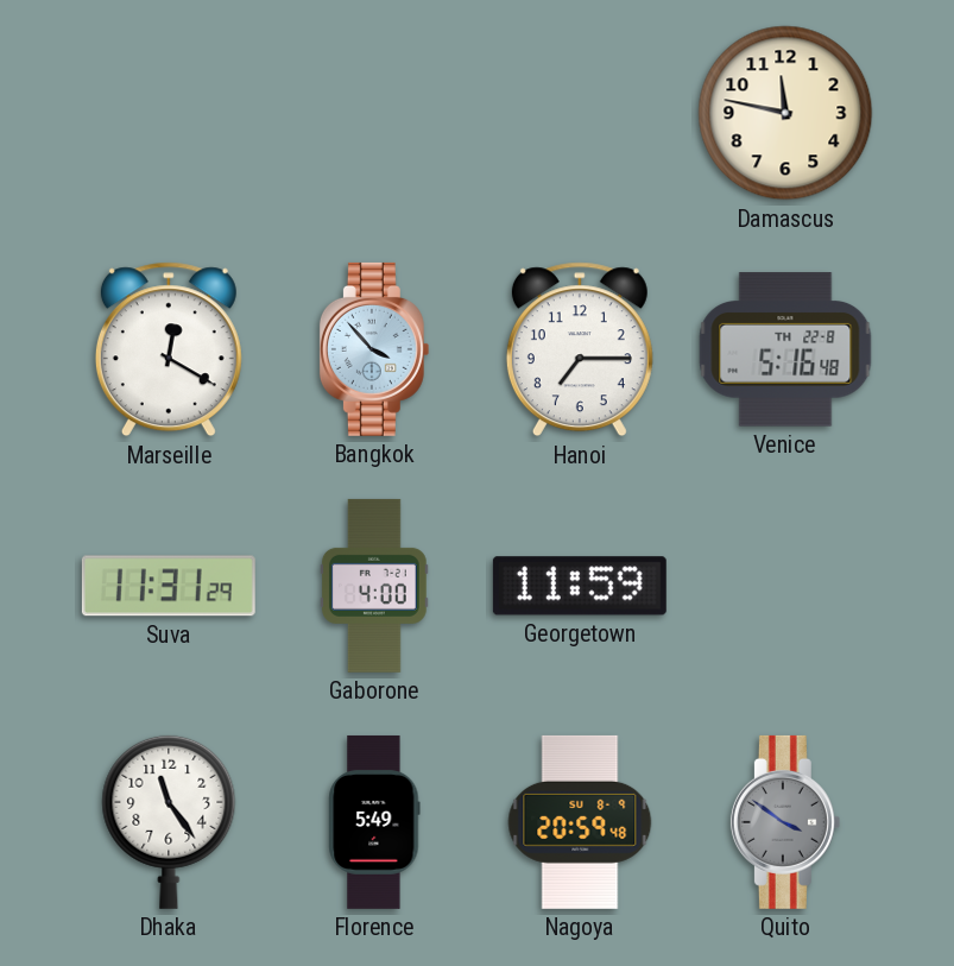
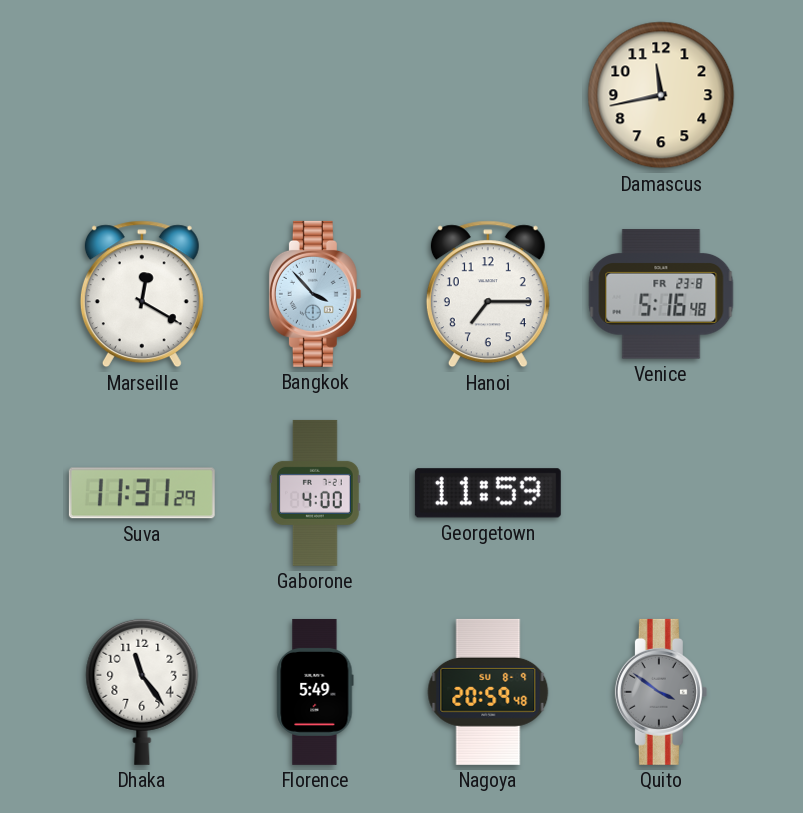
Damascus: 11:47 -> 11:43
Venice date: TH 22-8 -> FR 23-8
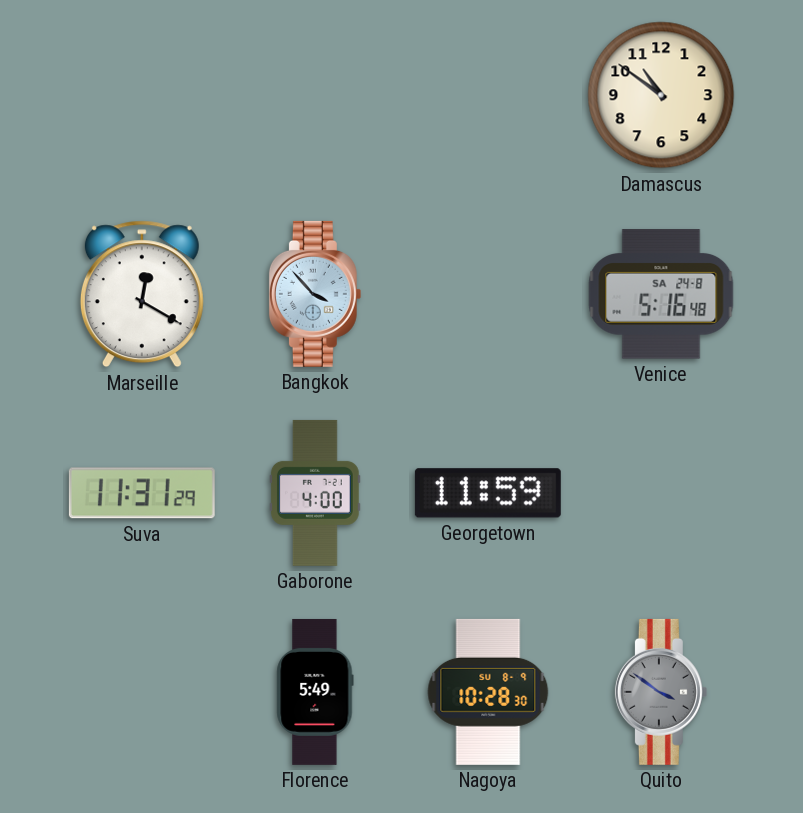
Damascus: 11:43 -> 10:51
Hanoi: 7:15 -> none
Venice date: FR 23-8 -> SA 24-8
Dhaka: 11:24 -> none
Nagoya: 20:59 -> 10:28
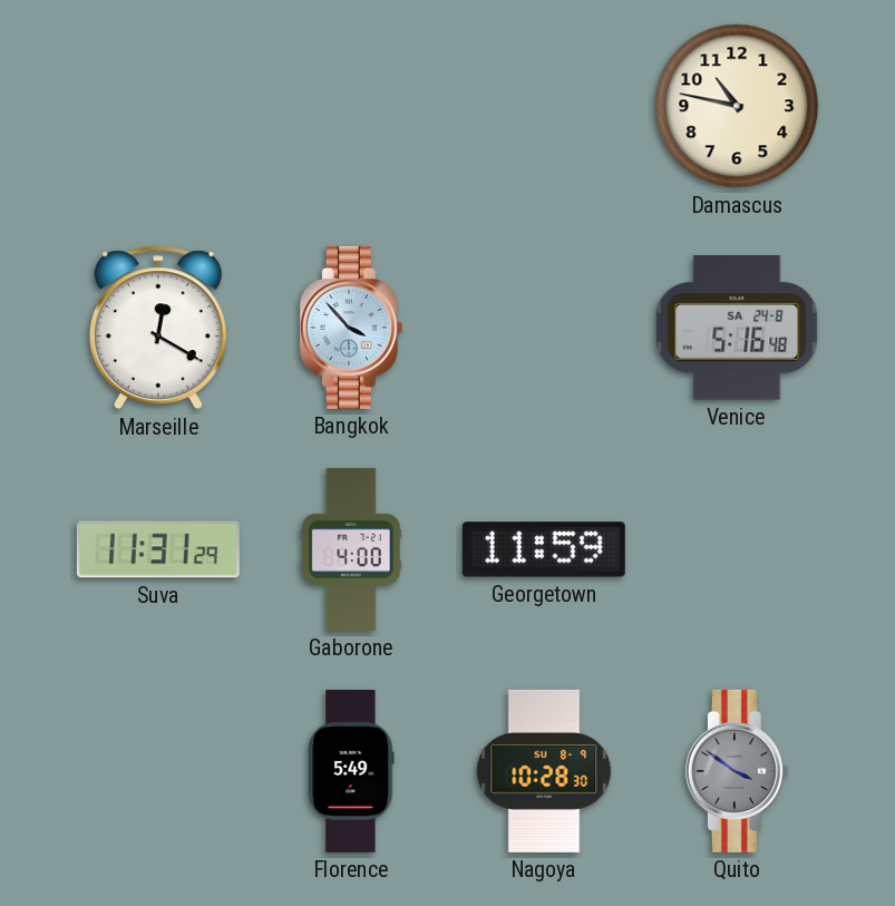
Damascus: 10:51 -> 10:47
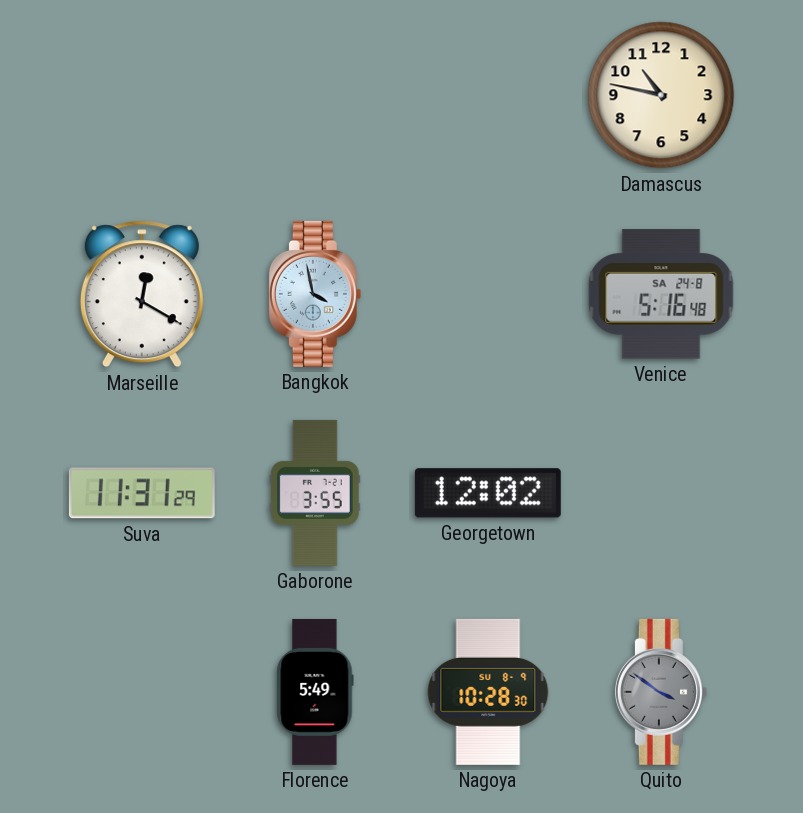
Bangkok: 3:53 -> 3:58
Gaborone: 4:00 -> 3:55
Georgetown: 11:59 -> 12:02
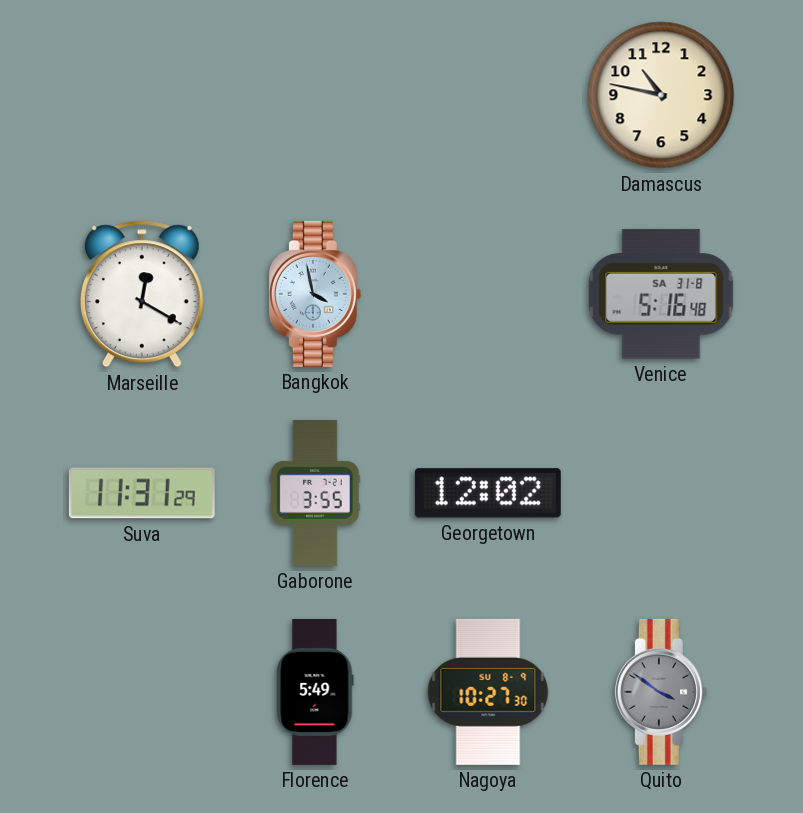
Venice date: SA 24-8 -> SA 31-8
Nagoya: 10:28 -> 10:27
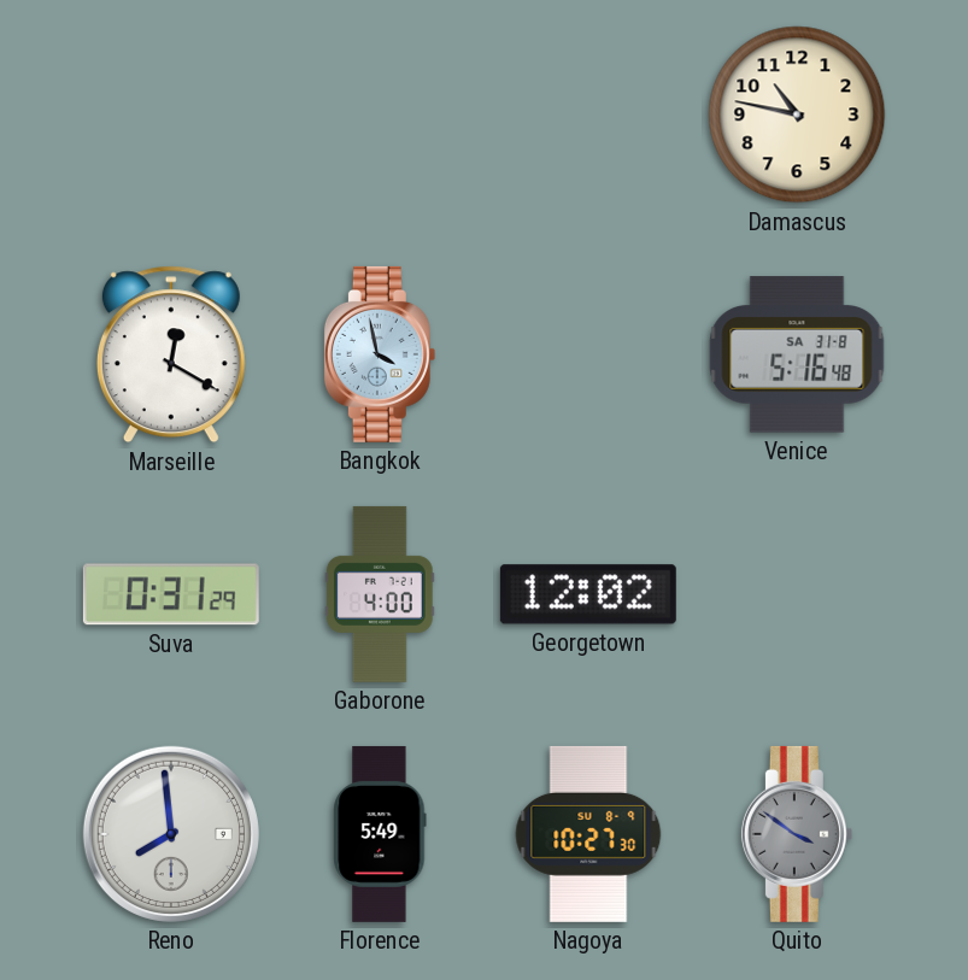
Suva: 11:31 -> 0:31
Gaborone: 3:55 -> 4:00
Reno: none -> 7:59
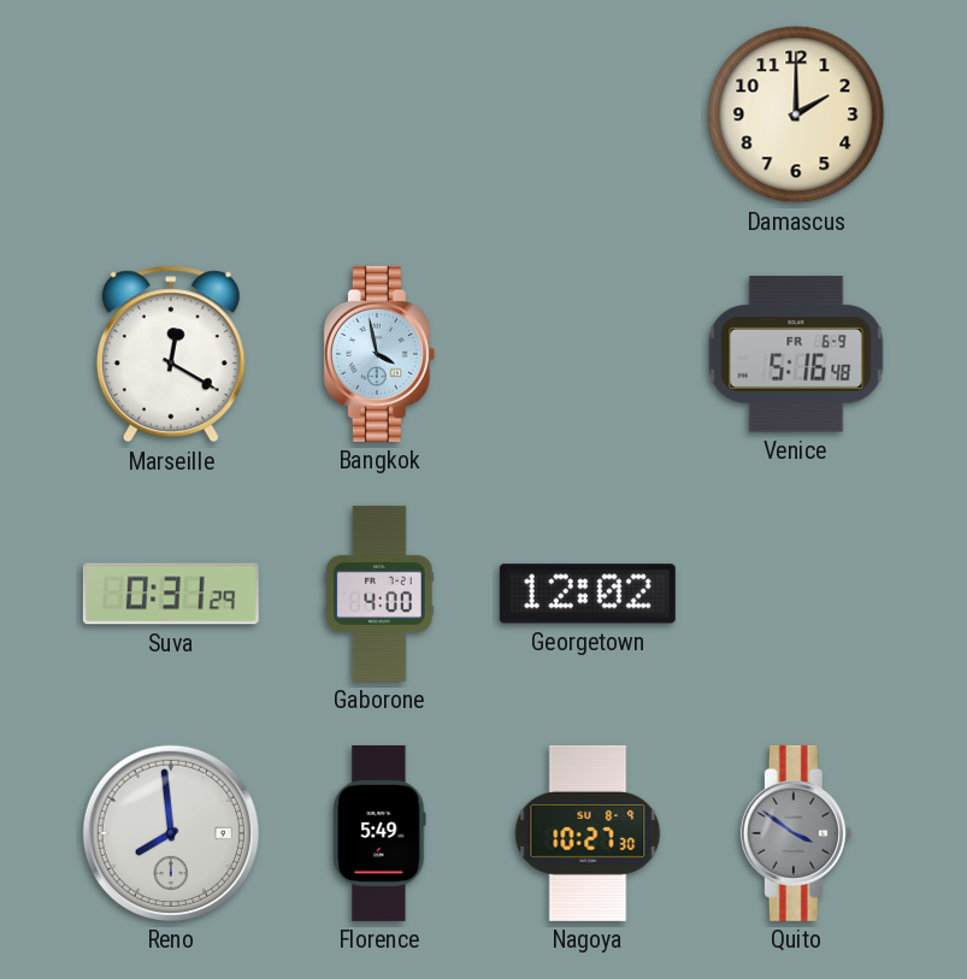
Damascus: 10:47 -> 2:00
Venice date: SA 31-8 -> FR 6-9
